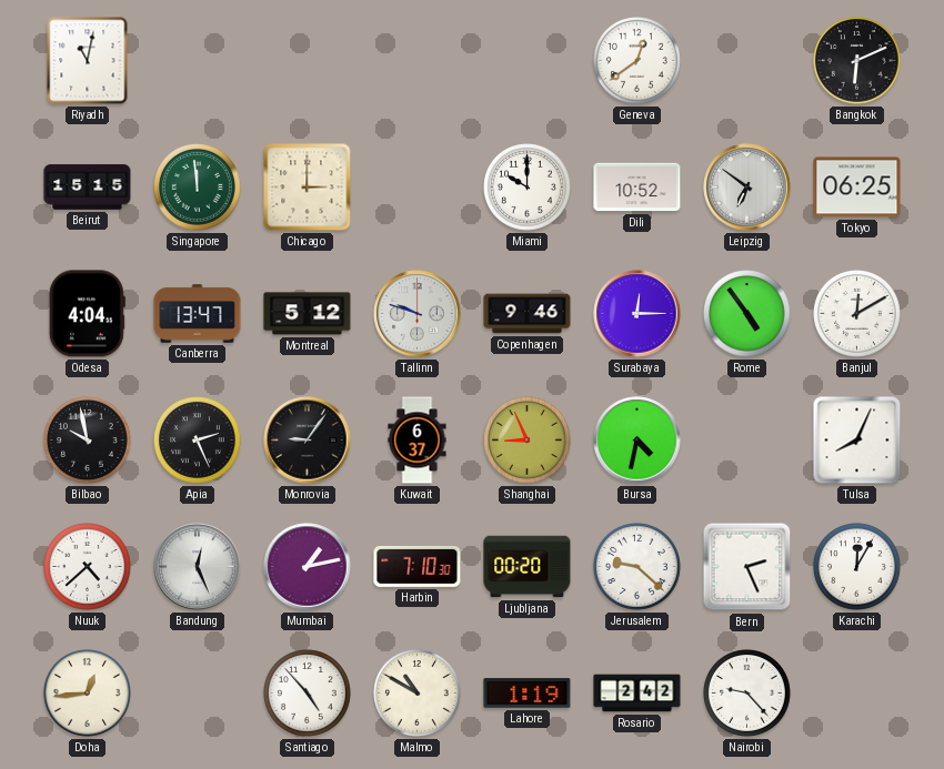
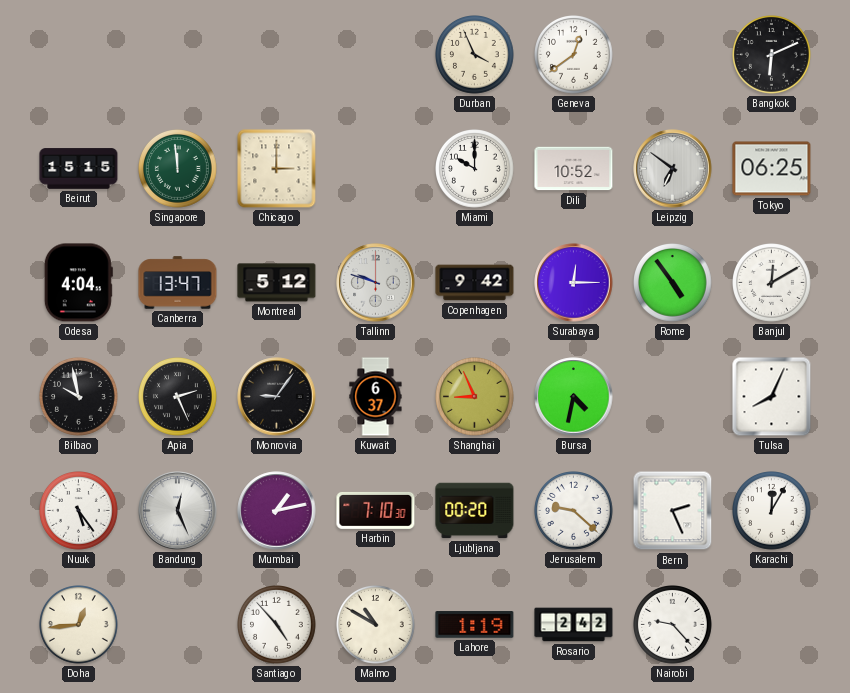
Riyadh: 11:02 -> none
Durban: none -> 3:56
Copenhagen: 9:46 -> 9:42
Nuuk: 4:38 -> 5:24
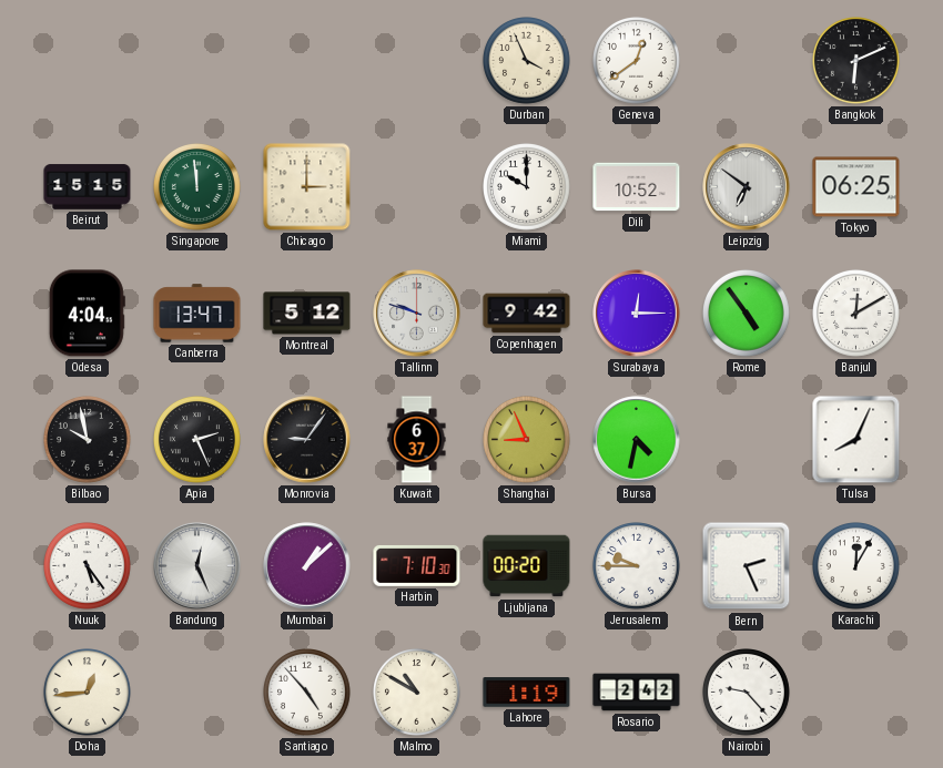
Mumbai: 1:13 -> 1:08
Jerusalem: 9:22 -> 9:45
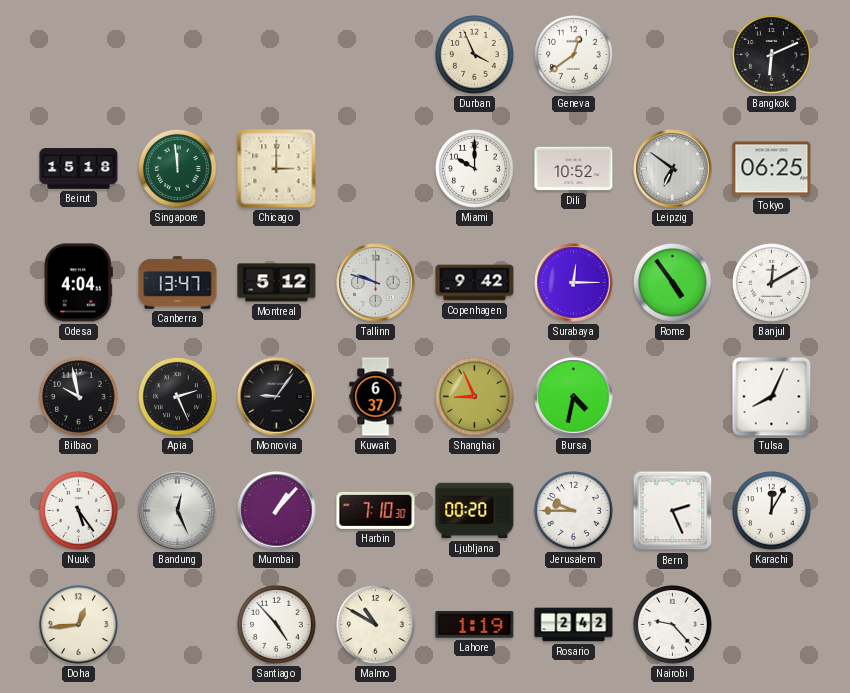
Beirut: 15:15 -> 15:18
Mumbai: 1:08 -> 1:07
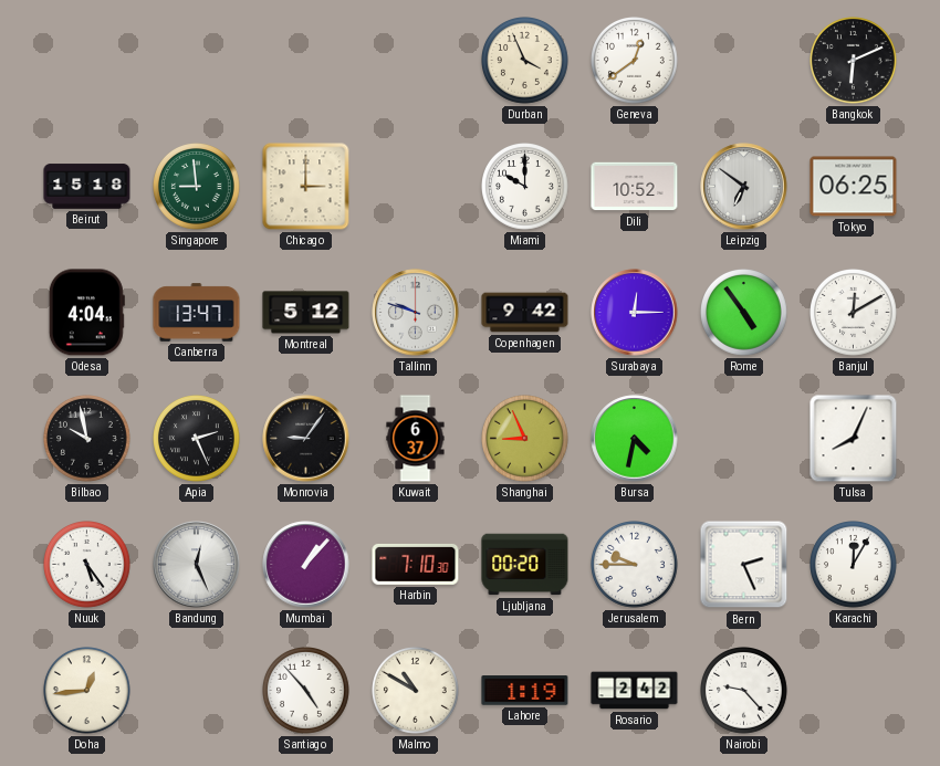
Singapore: 11:59 -> 8:59
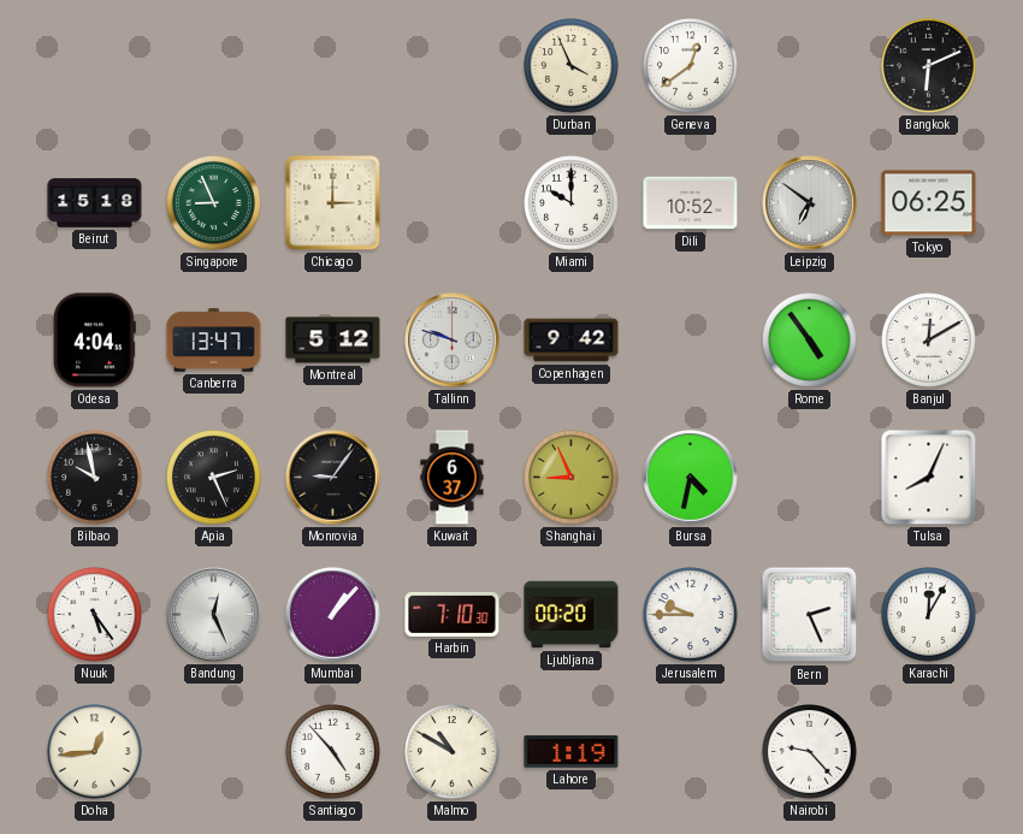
Singapore: 8:59 -> 8:56
Surabaya: 12:15 -> none
Rosario: 2:42 -> none
